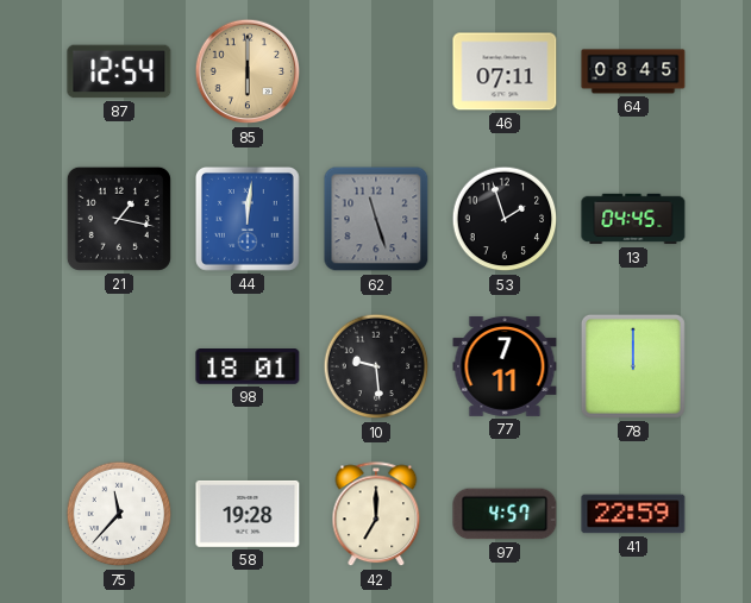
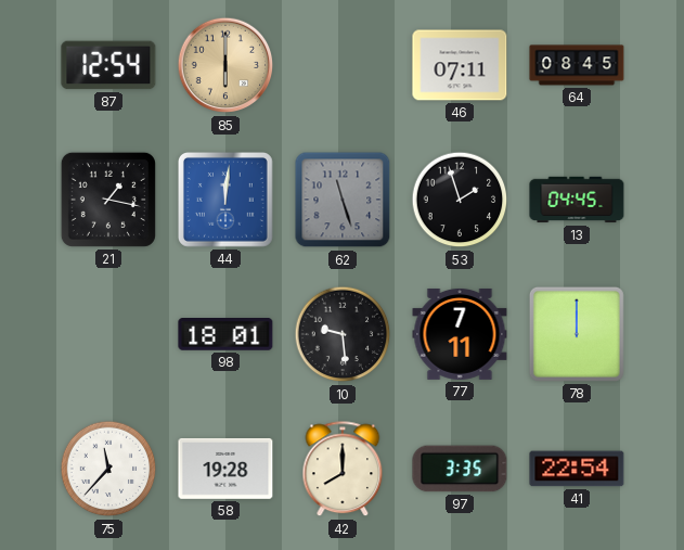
42: 7:00 -> 8:00
97: 4:57 -> 3:35
41: 22:59 -> 22:54
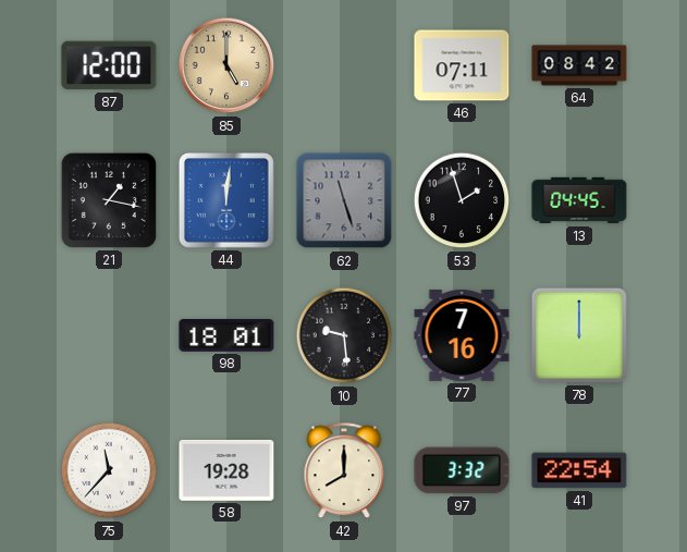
87: 12:54 -> 12:00
85: 6:00 -> 5:00
64: 08:45 -> 08:42
77: 7:11 -> 7:16
97: 3:35 -> 3:32
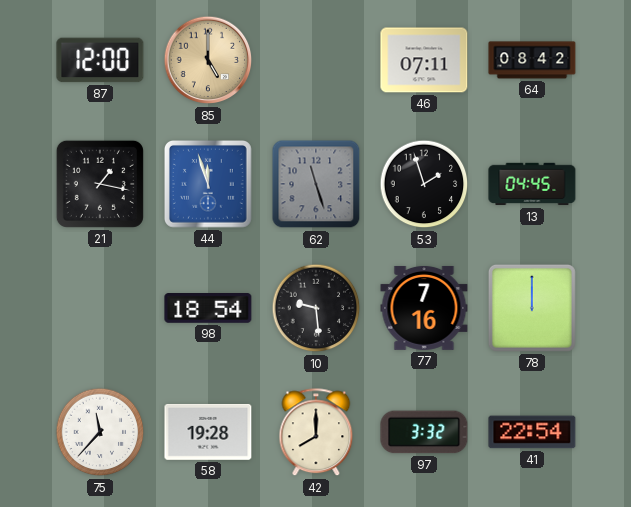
44: 12:01 -> 11:57
98: 18:01 -> 18:54
